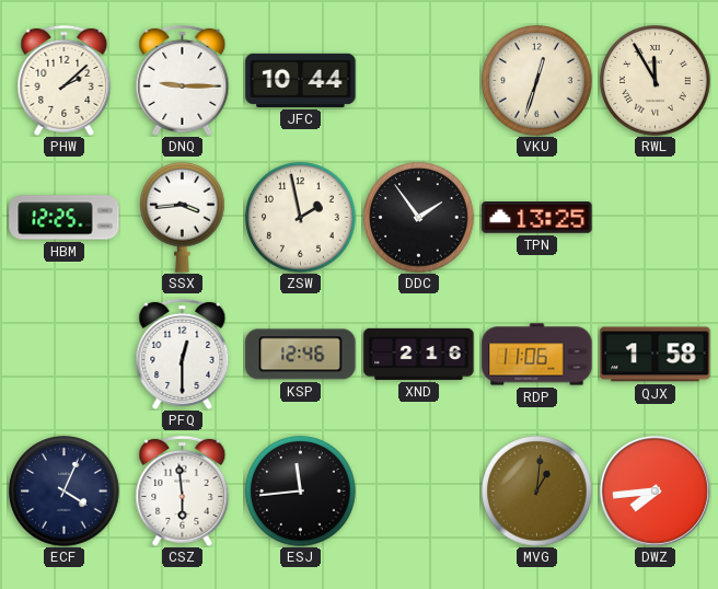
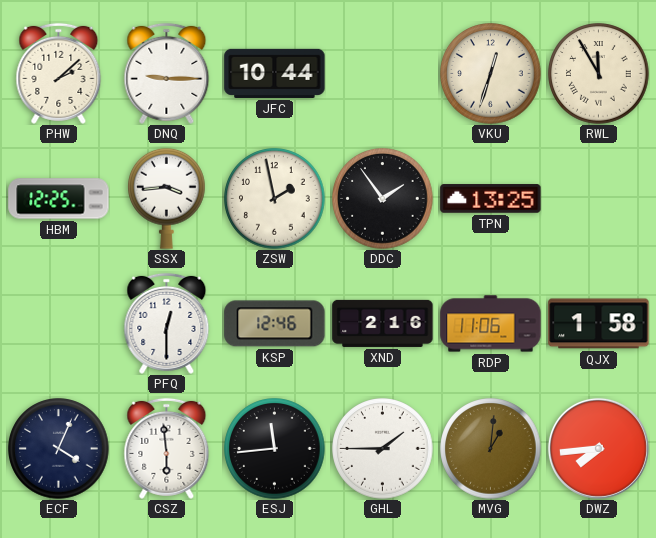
GHL: none -> 1:45
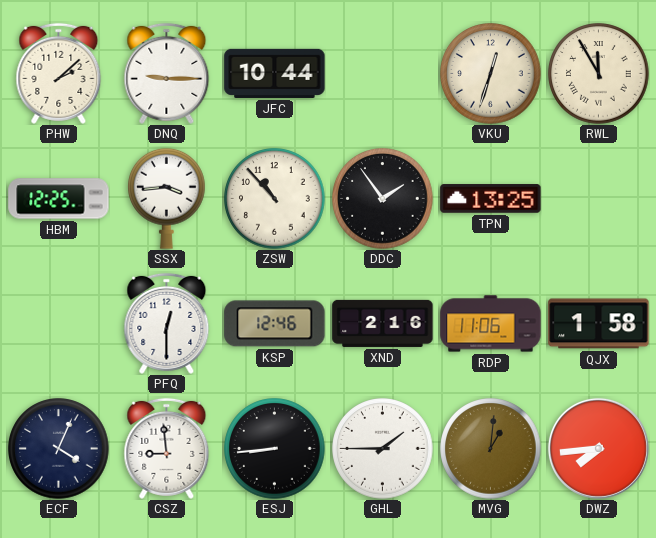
ZSW: 1:58 -> 10:53
CSZ: 5:59 -> 8:59
ESJ: 11:44 -> 8:44
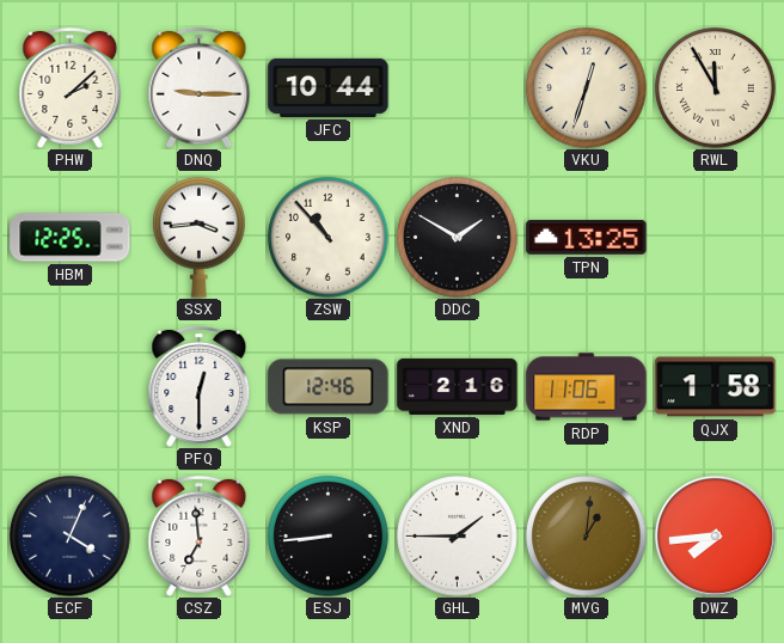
DDC: 1:54 -> 1:50
CSZ: 8:59 -> 6:59
